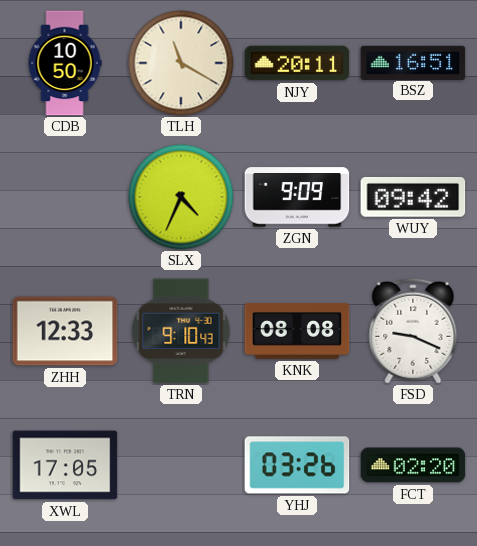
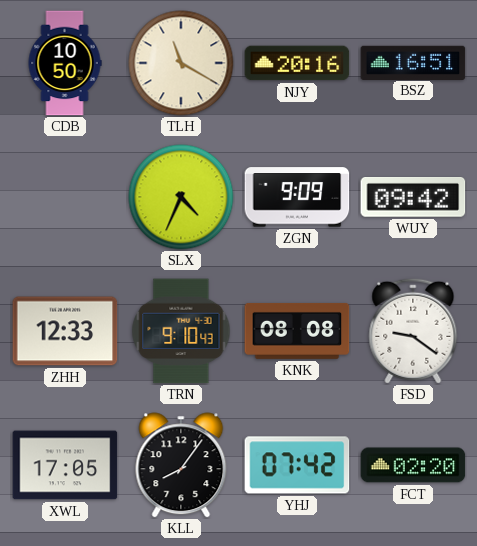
NJY: 20:11 -> 20:16
FSD: 9:19 -> 9:21
KLL: none -> 8:06
YHJ: 03:26 -> 07:42
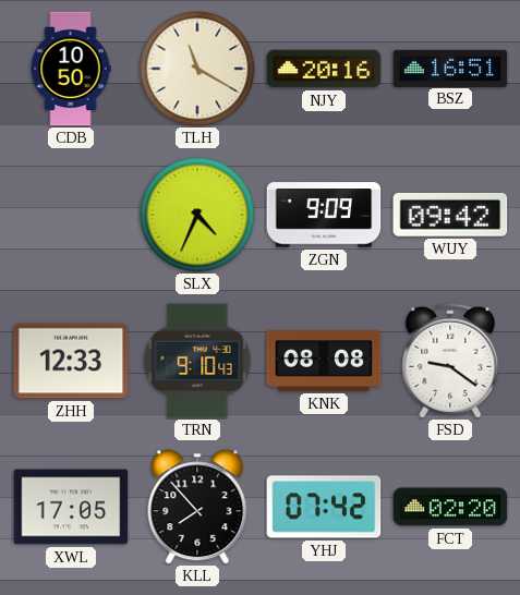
KLL: 8:06 -> 7:53
